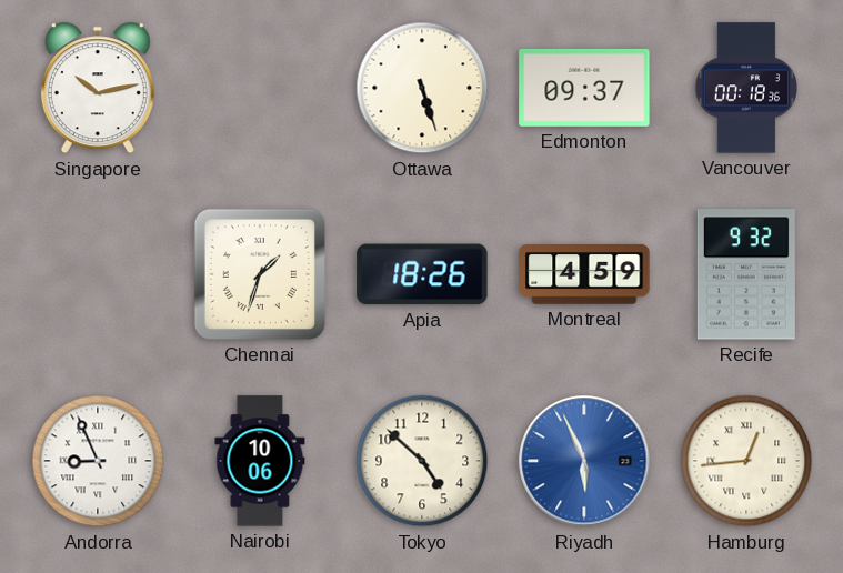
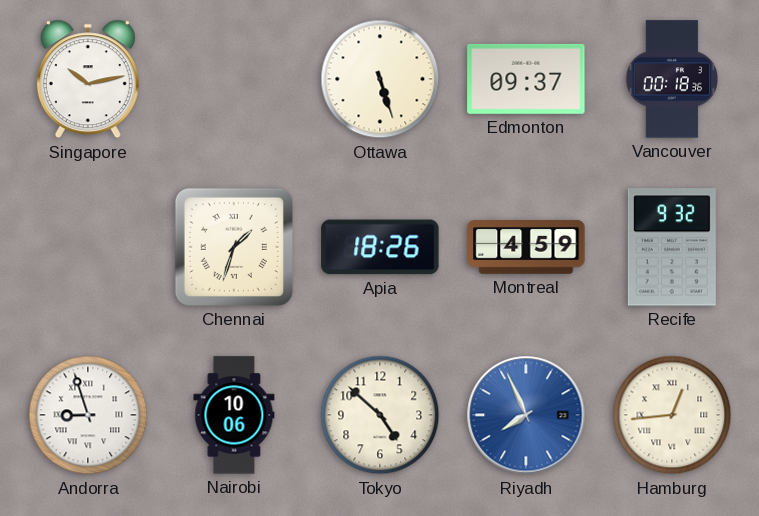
Andorra: 8:56 -> 8:57
Riyadh: 5:56 -> 7:56
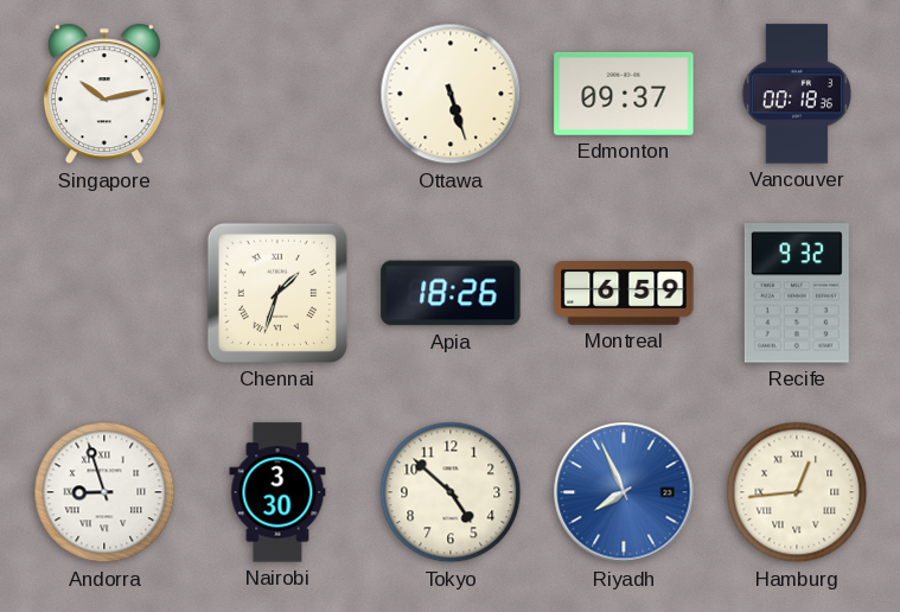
Montreal: 4:59 -> 6:59
Nairobi: 10:06 -> 3:30
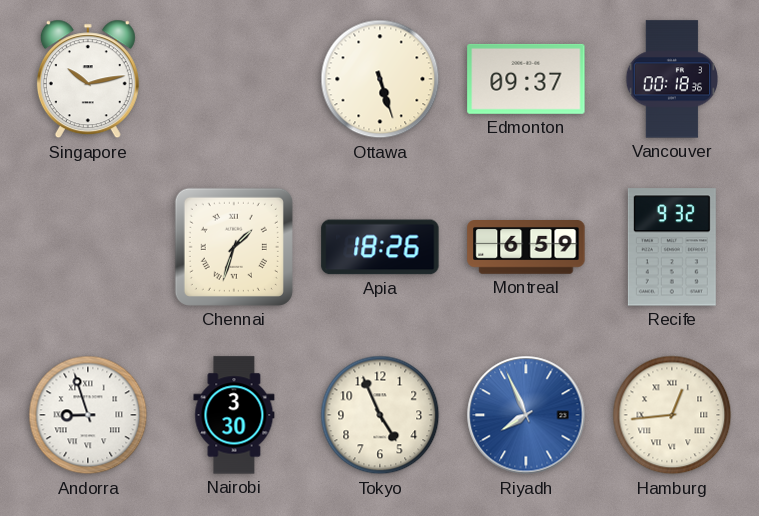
Tokyo: 4:52 -> 4:56
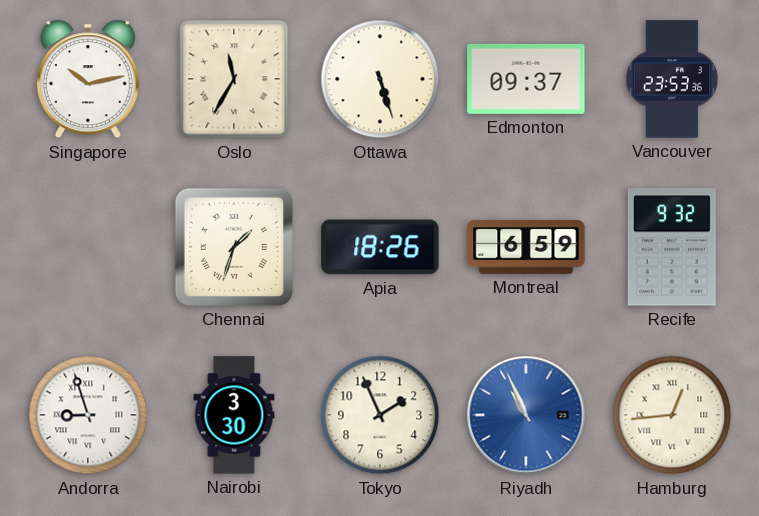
Oslo: none -> 11:35
Vancouver: 00:18 -> 23:53
Tokyo: 4:56 -> 1:56
Riyadh: 7:56 -> 10:56
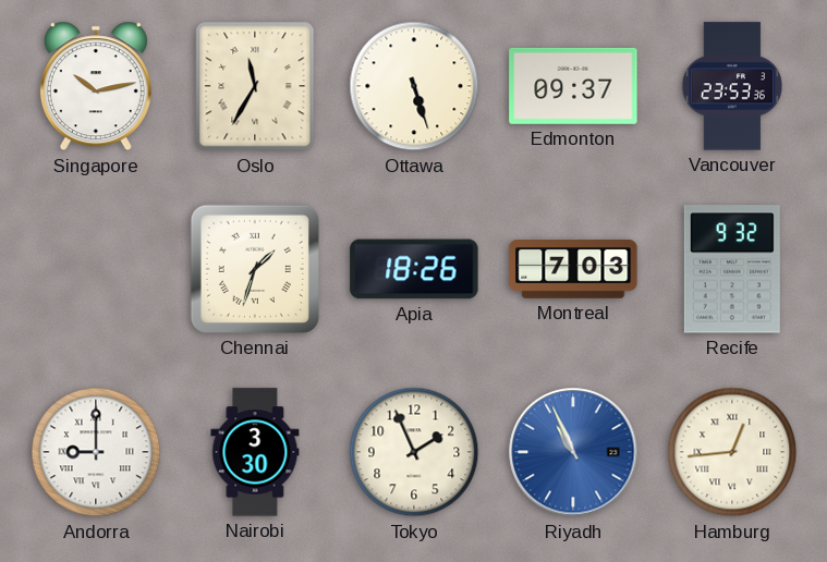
Montreal: 6:59 -> 7:03
Andorra: 8:57 -> 9:00
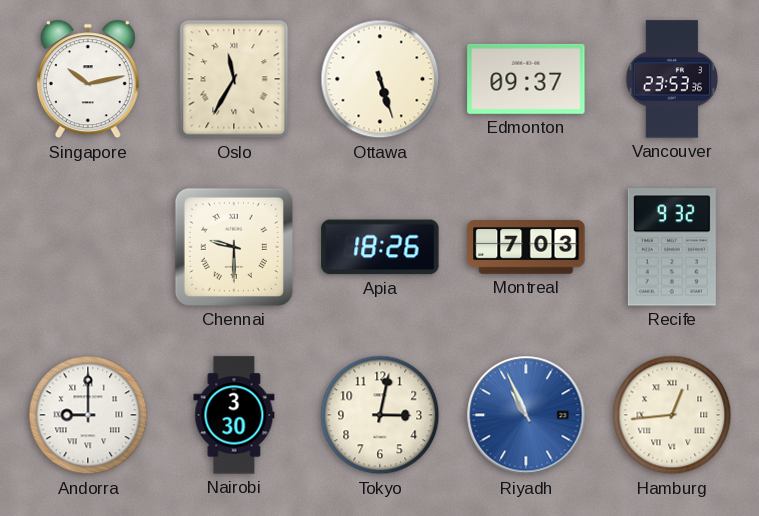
Chennai: 1:33 -> 9:30
Tokyo: 1:56 -> 3:02
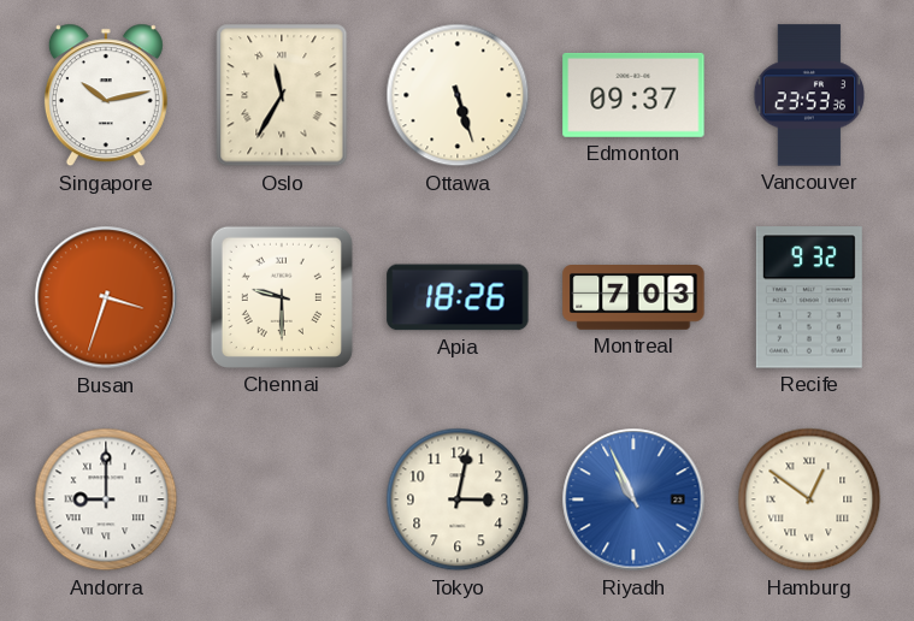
Busan: none -> 3:33
Nairobi: 3:30 -> none
Hamburg: 12:44 -> 12:51
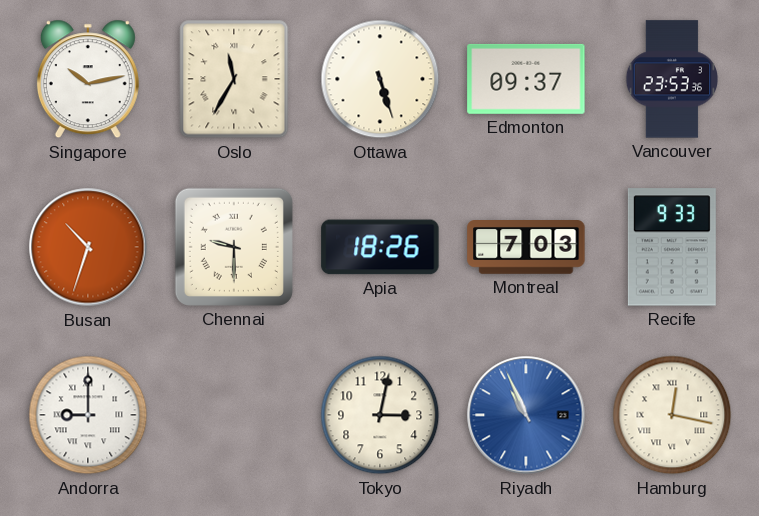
Busan: 3:33 -> 10:33
Recife: 9:32 -> 9:33
Hamburg: 12:51 -> 12:17
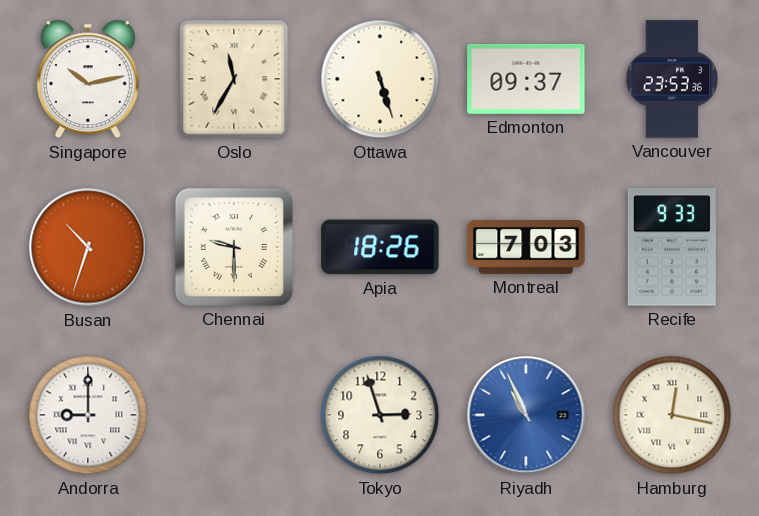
Tokyo: 3:02 -> 2:57
